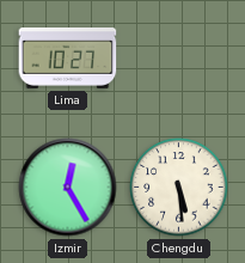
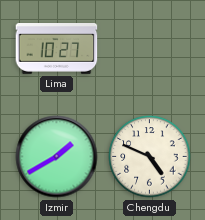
Izmir: 12:25 -> 1:40
Chengdu: 5:29 -> 4:49
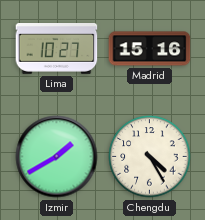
Madrid: none -> 15:16
Chengdu: 4:49 -> 4:25
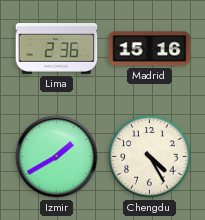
Lima: 10:27 -> 2:36
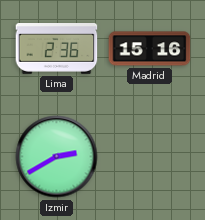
Izmir: 1:40 -> 2:40
Chengdu: 4:25 -> none
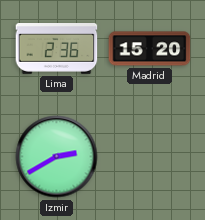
Madrid: 15:16 -> 15:20
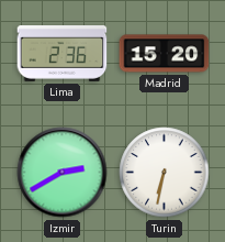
Turin: none -> 6:32
